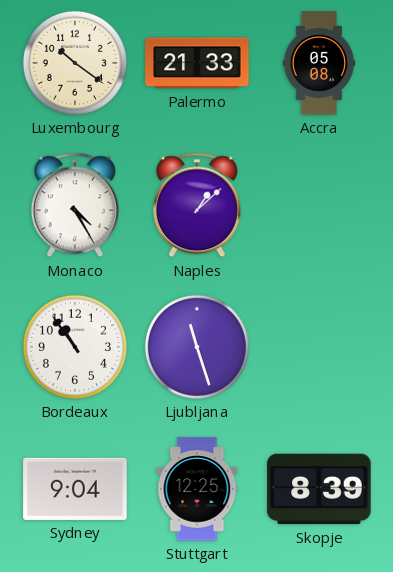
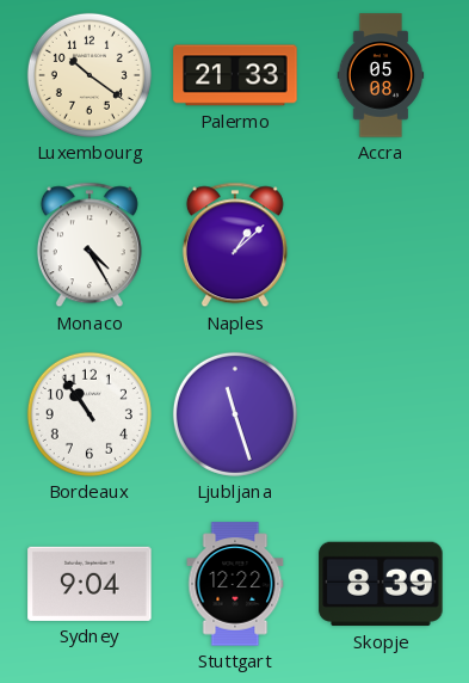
Stuttgart: 12:25 -> 12:22
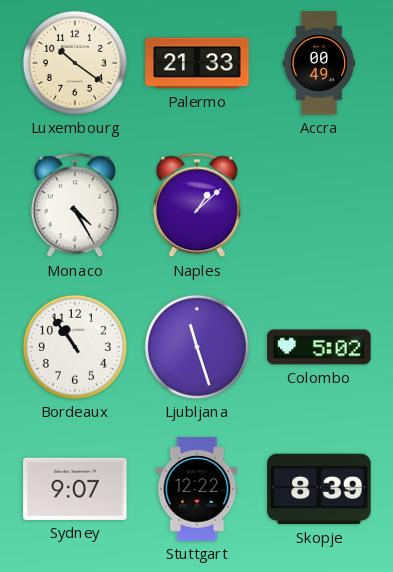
Accra: 05:08 -> 00:49
Colombo: none -> 5:02
Sydney: 9:04 -> 9:07
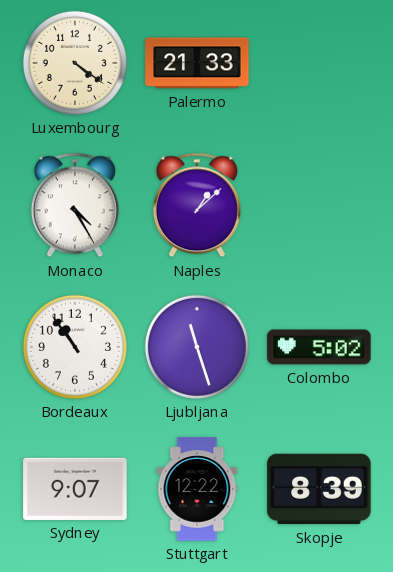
Luxembourg: 10:21 -> 4:21
Accra: 00:49 -> none
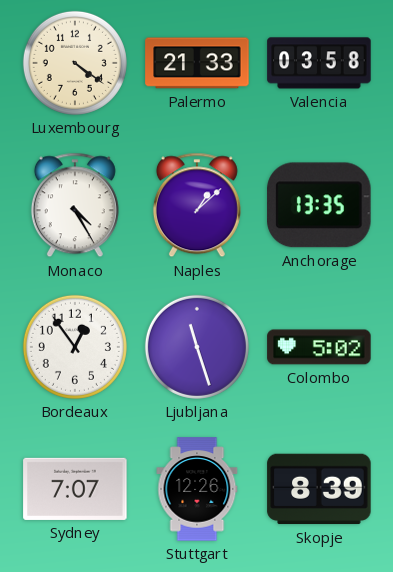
Valencia: none -> 03:58
Anchorage: none -> 13:35
Bordeaux: 10:54 -> 12:54
Sydney: 9:07 -> 7:07
Stuttgart: 12:22 -> 12:26
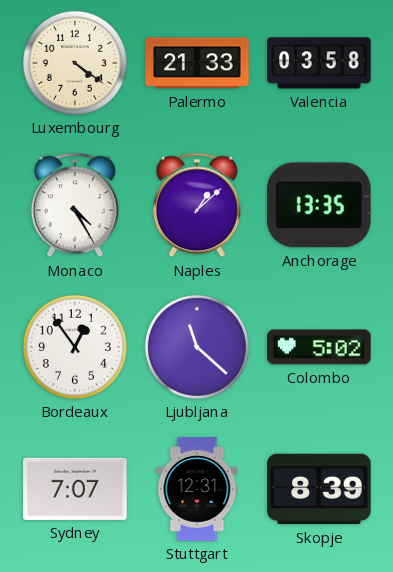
Ljubljana: 11:27 -> 11:22
Stuttgart: 12:26 -> 12:31
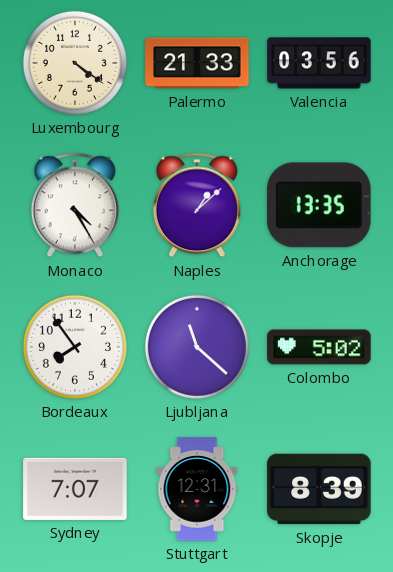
Valencia: 03:58 -> 03:56
Bordeaux: 12:54 -> 7:54
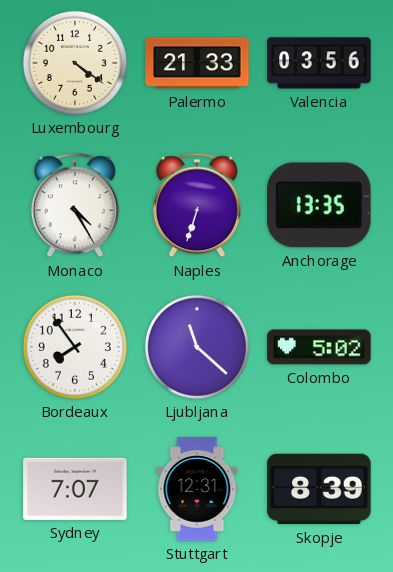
Naples: 1:08 -> 6:33
